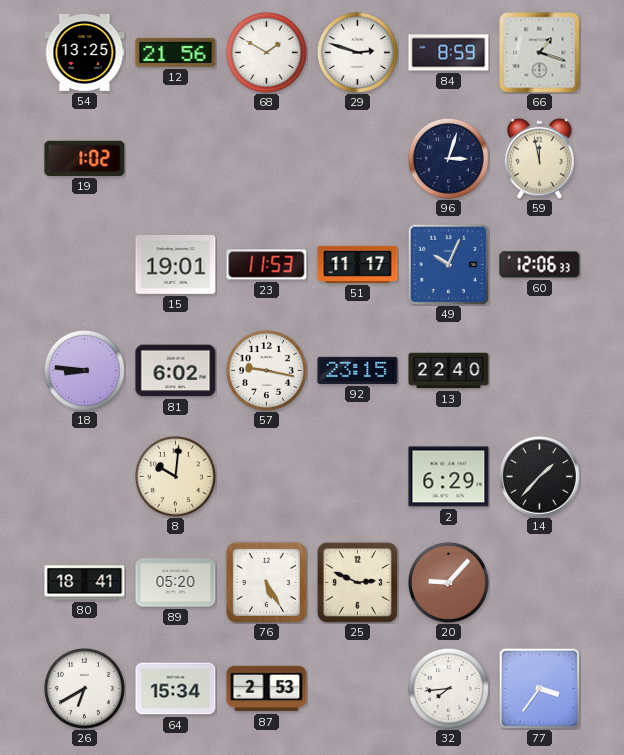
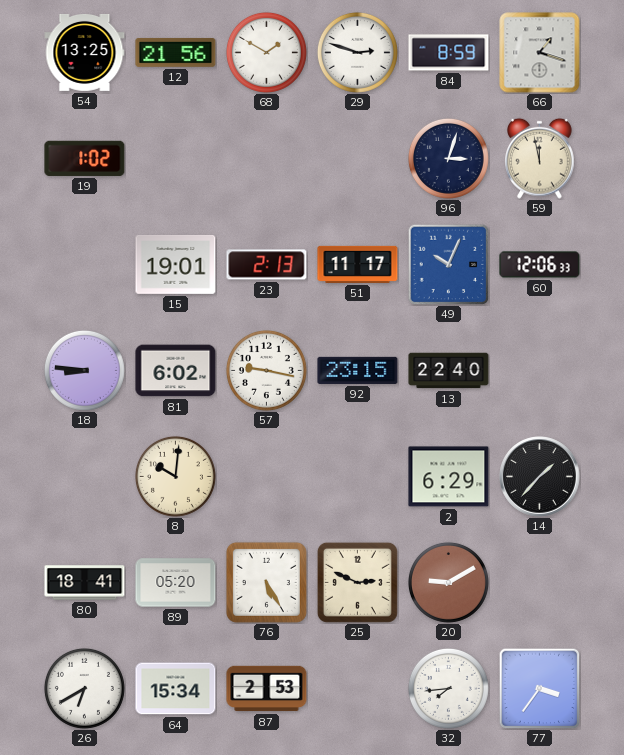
23: 11:53 -> 2:13
20: 9:07 -> 9:10
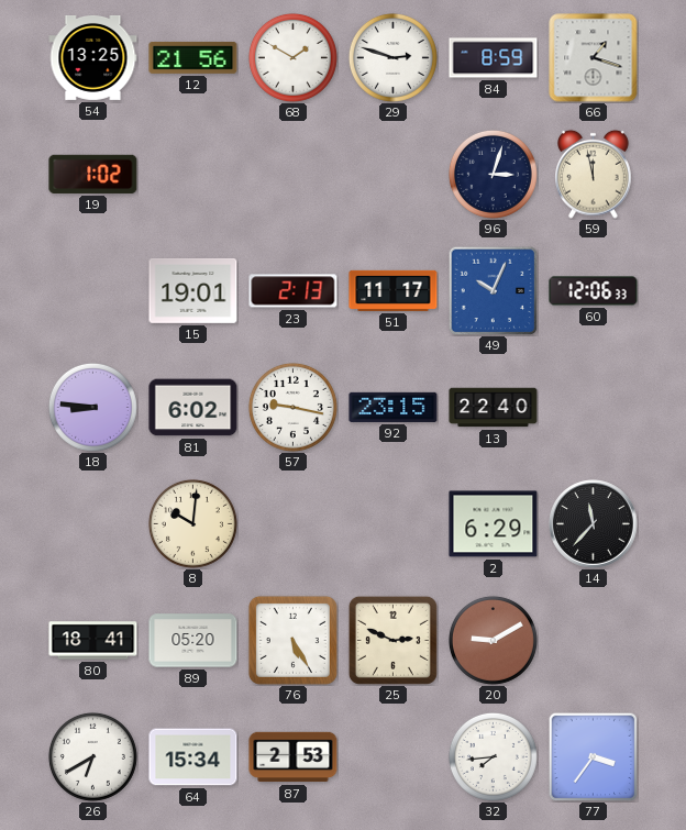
14: 1:37 -> 11:37
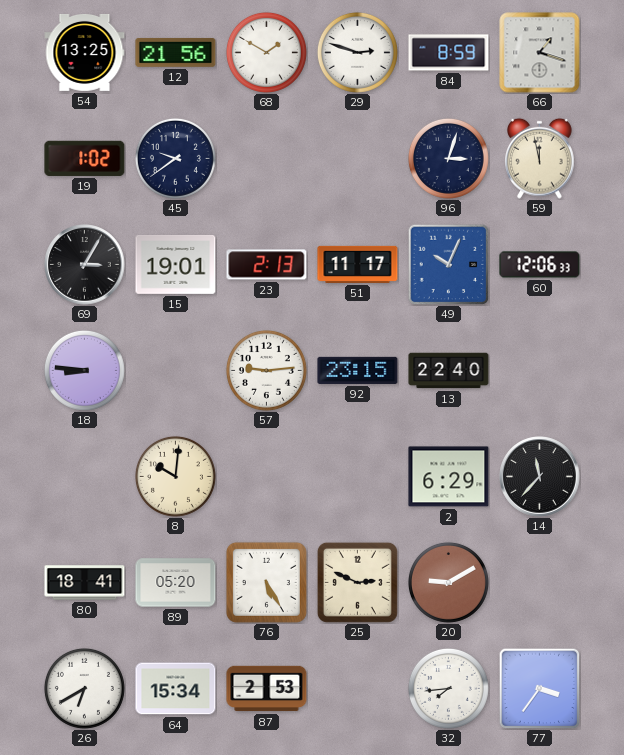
45: none -> 9:39
69: none -> 3:05
81: 6:02 -> none
57: 9:17 -> 9:14
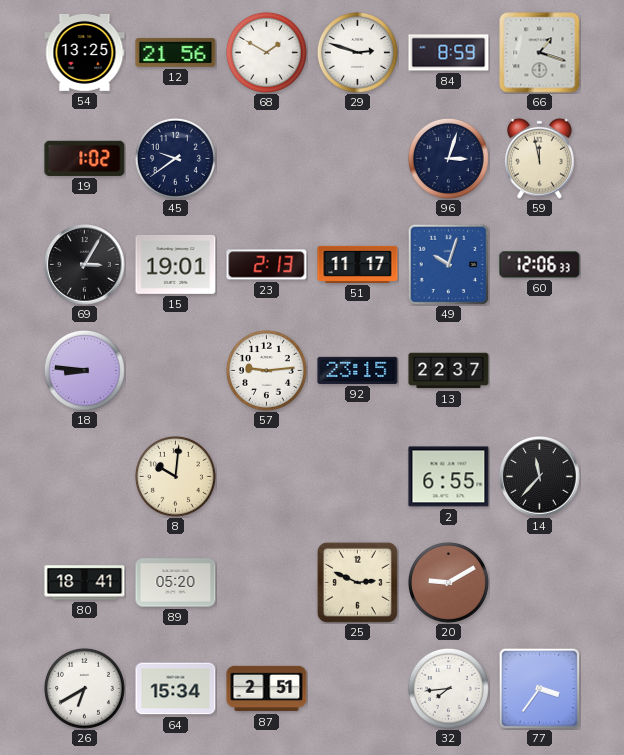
49: 10:04 -> 10:03
13: 22:40 -> 22:37
2: 6:29 -> 6:55
76: 5:25 -> none
87: 2:53 -> 2:51
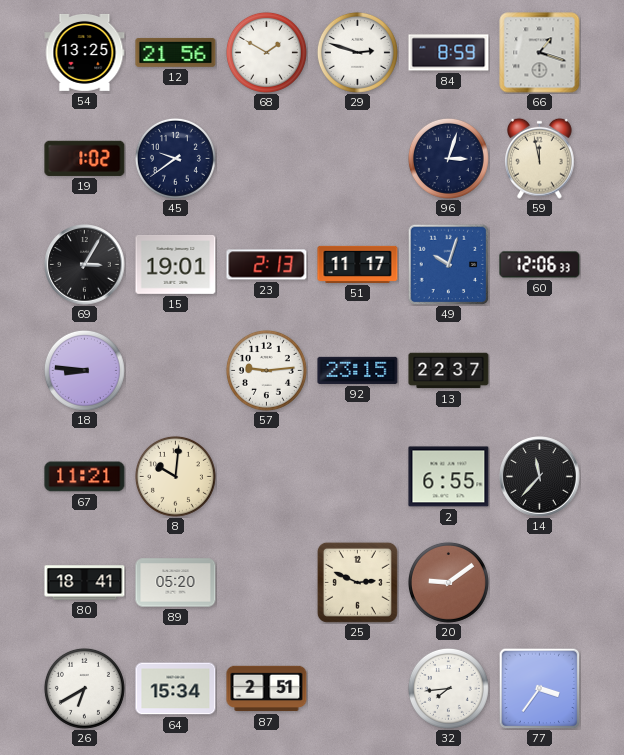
67: none -> 11:21
20: 9:10 -> 9:09
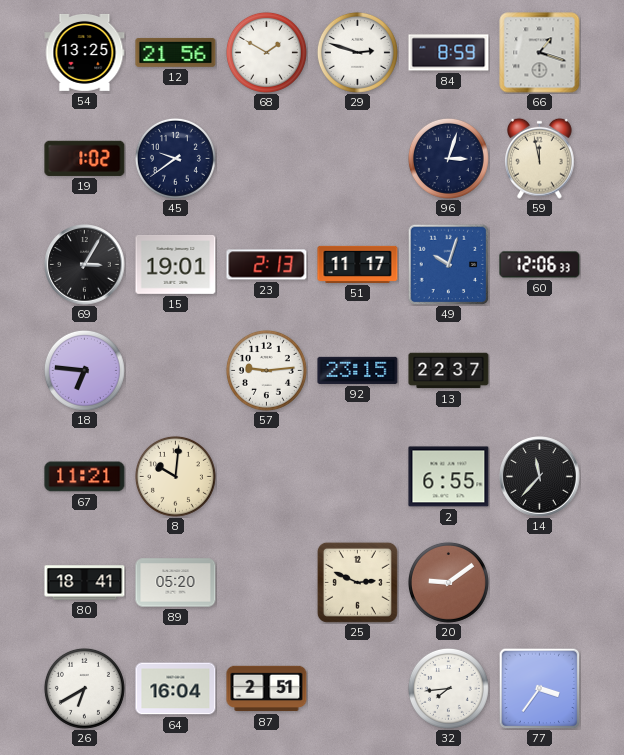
18: 8:46 -> 6:46
64: 15:34 -> 16:04
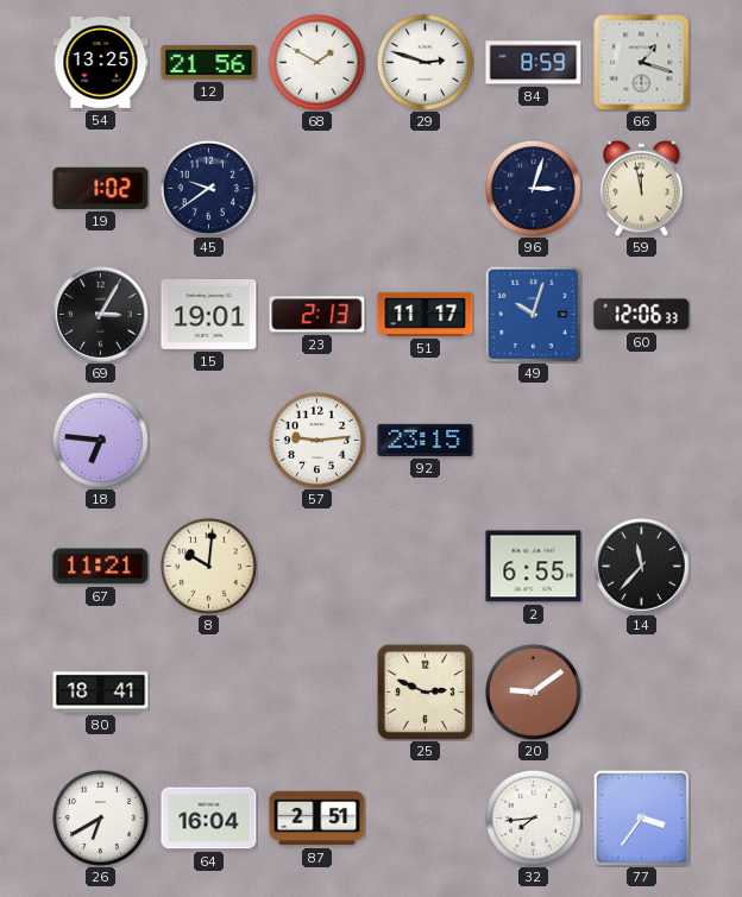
13: 22:37 -> none
89: 05:20 -> none
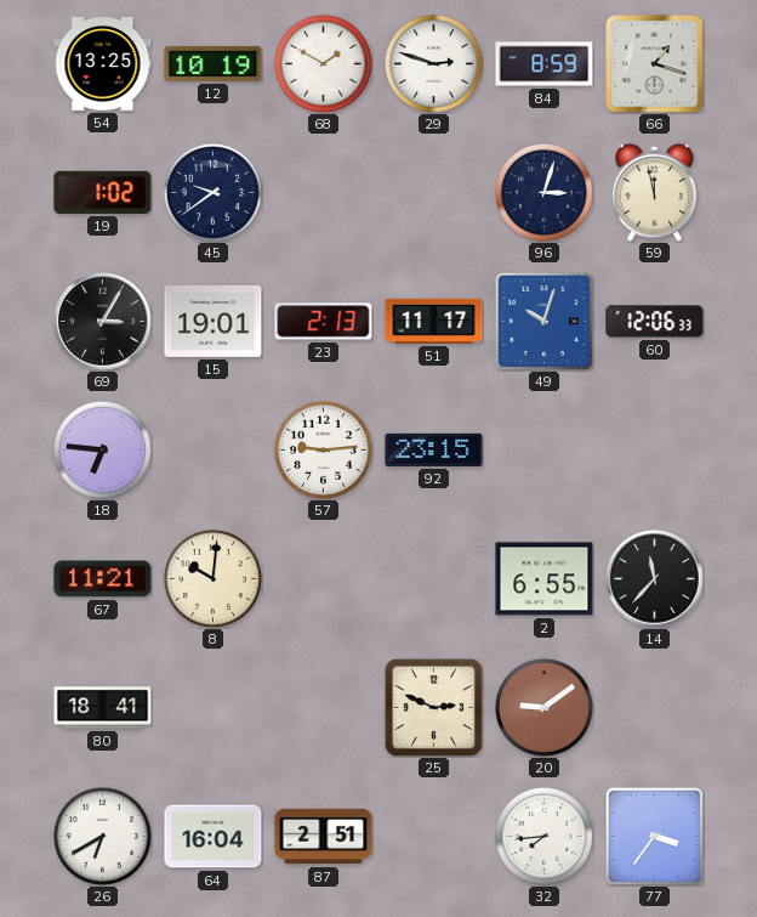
12: 21:56 -> 10:19
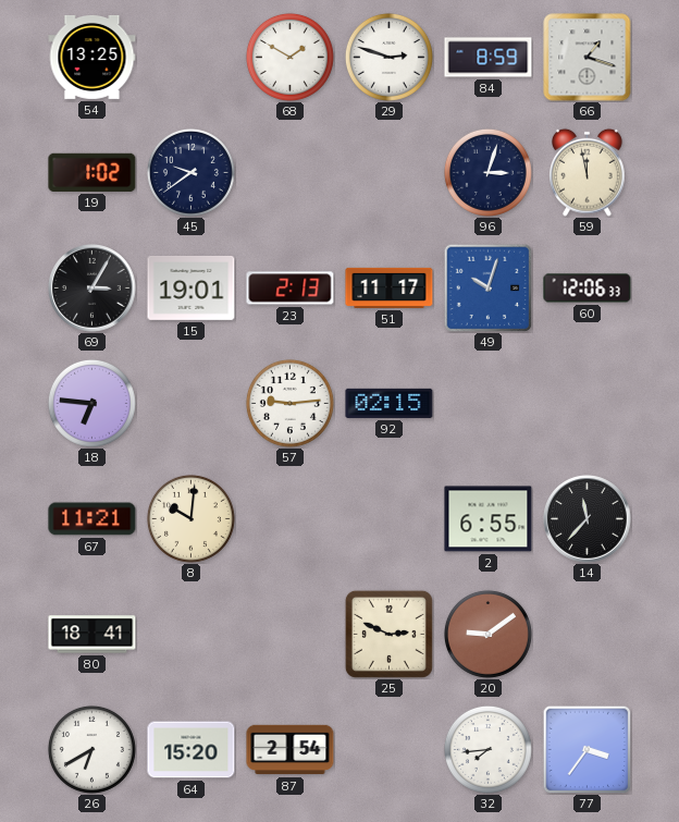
12: 10:19 -> none
92: 23:15 -> 02:15
64: 16:04 -> 15:20
87: 2:51 -> 2:54
